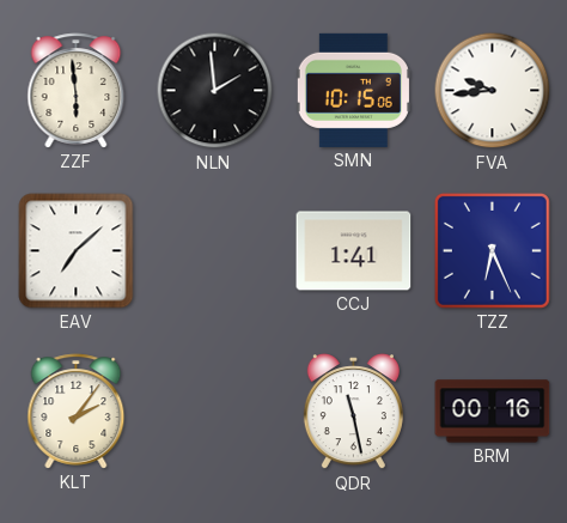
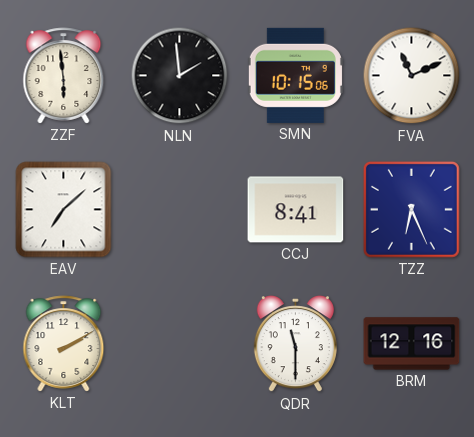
FVA: 9:44 -> 11:11
CCJ: 1:41 -> 8:41
KLT: 2:06 -> 2:10
QDR: 11:28 -> 11:30
BRM: 00:16 -> 12:16
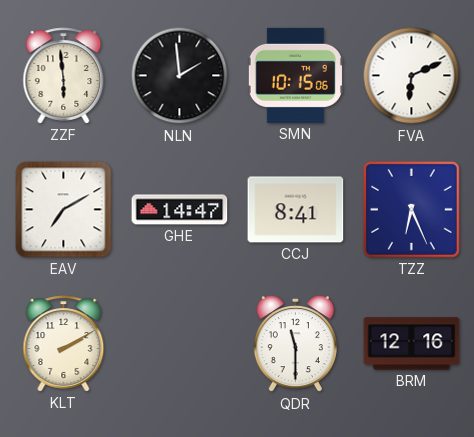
FVA: 11:11 -> 6:11
EAV: 7:08 -> 7:10
GHE: none -> 14:47
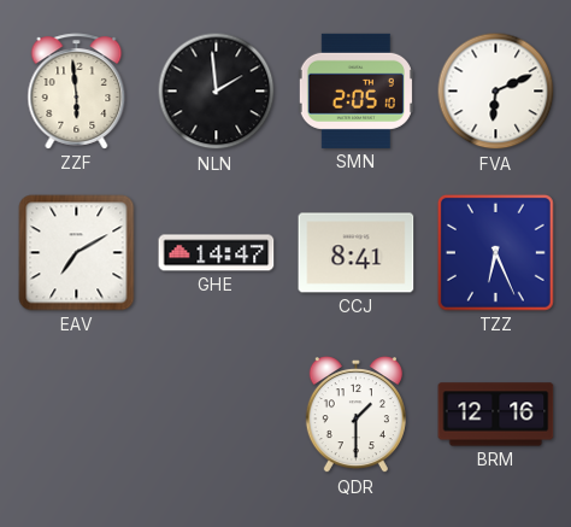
SMN: 10:15 -> 2:05
KLT: 2:10 -> none
QDR: 11:30 -> 1:30
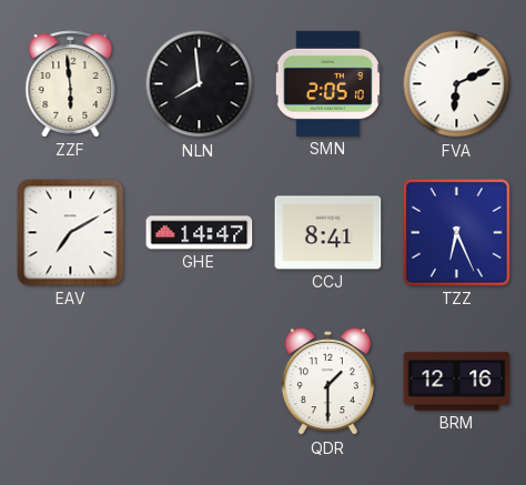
NLN: 1:59 -> 7:59
